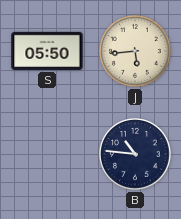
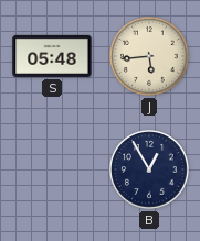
S: 05:50 -> 05:48
B: 10:46 -> 12:55
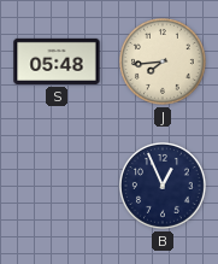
J: 5:44 -> 7:44
B: 12:55 -> 12:56
